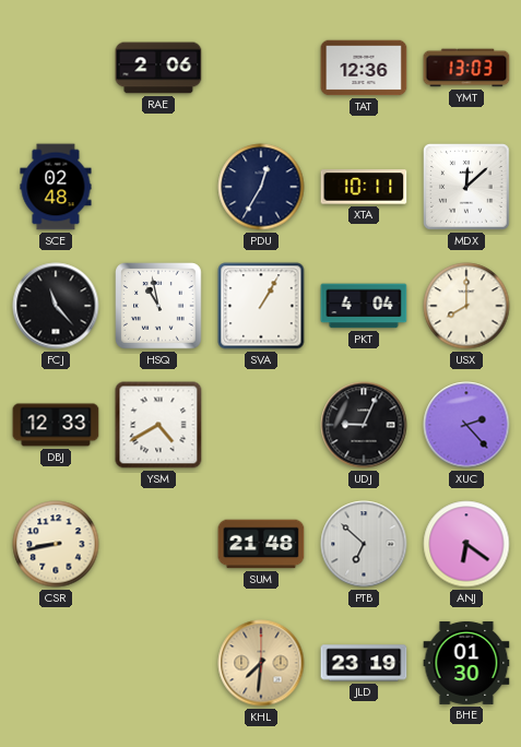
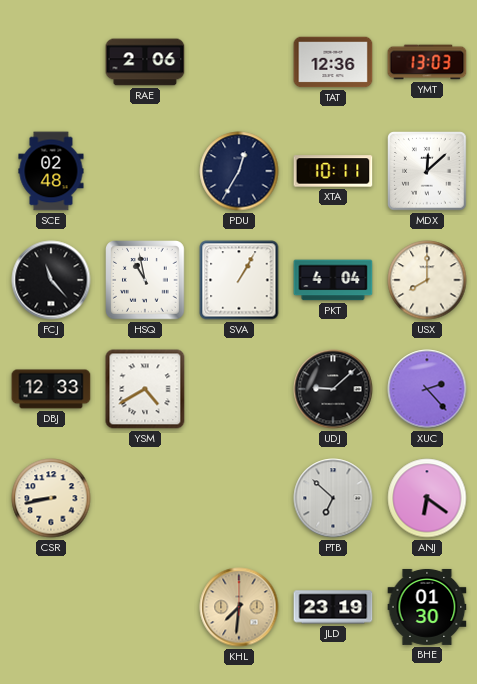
UDJ: 9:04 -> 9:08
SUM: 21:48 -> none
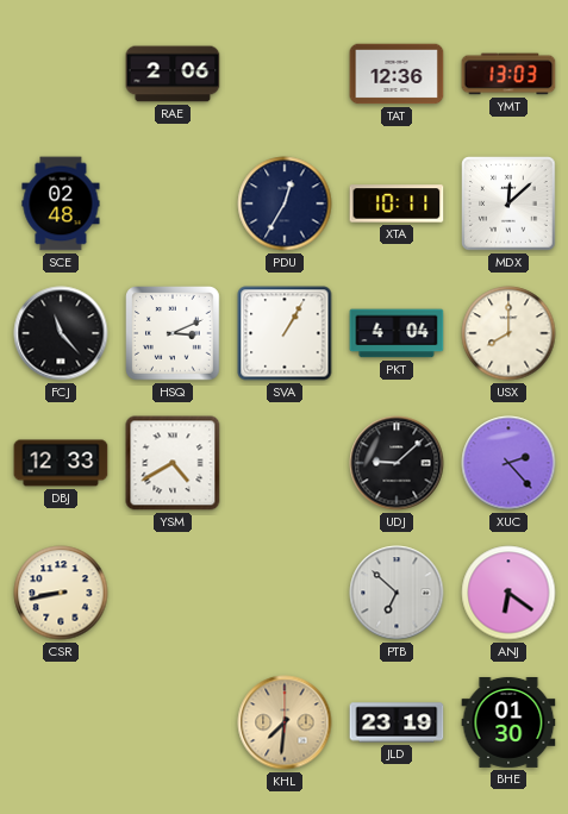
HSQ: 10:58 -> 3:11
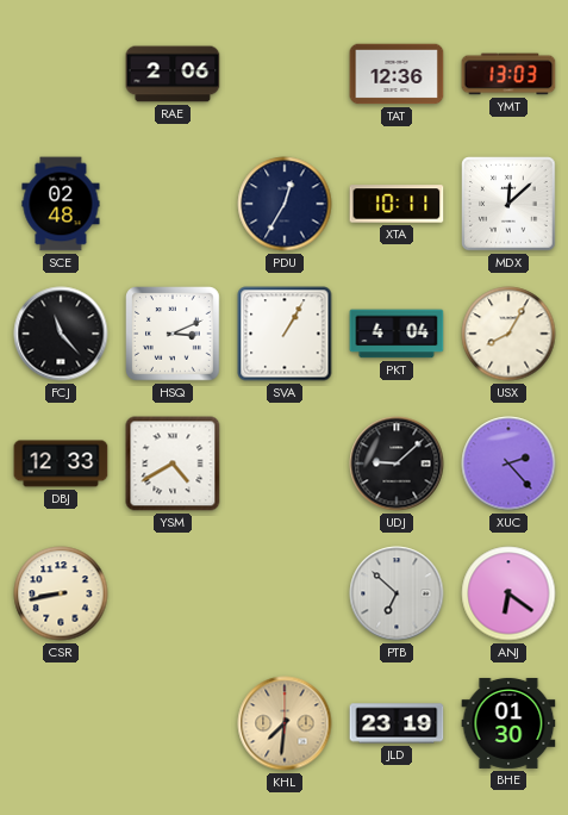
USX: 8:00 -> 8:05
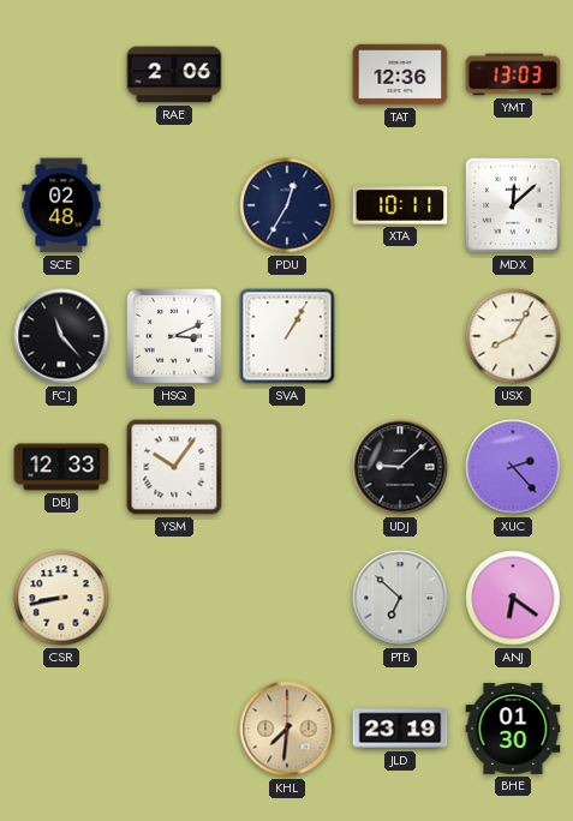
PKT: 4:04 -> none
YSM: 4:40 -> 10:06
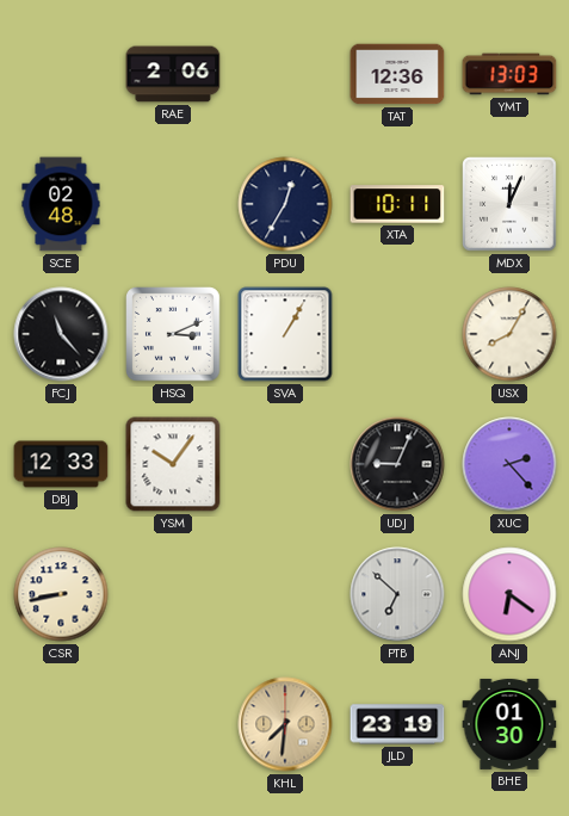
MDX: 12:08 -> 12:04
UDJ: 9:08 -> 9:04
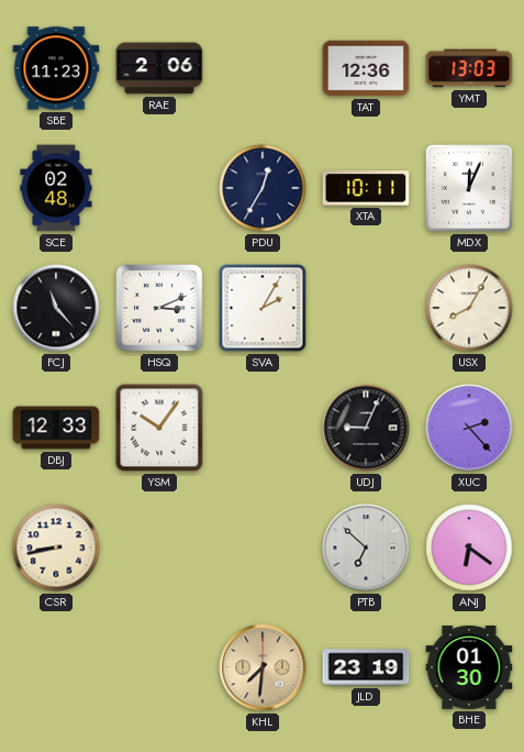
SBE: none -> 11:23
SVA: 1:05 -> 2:05
